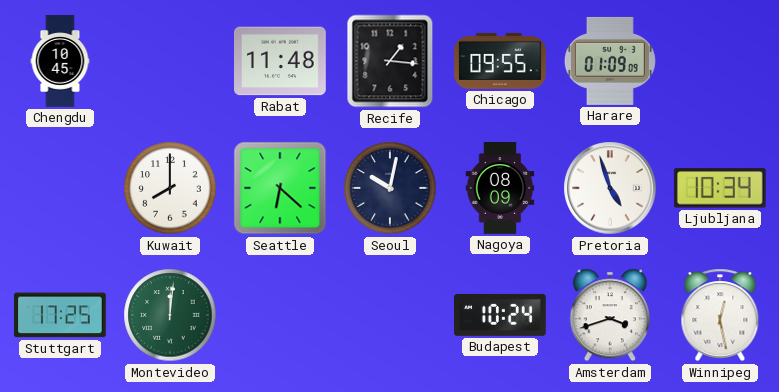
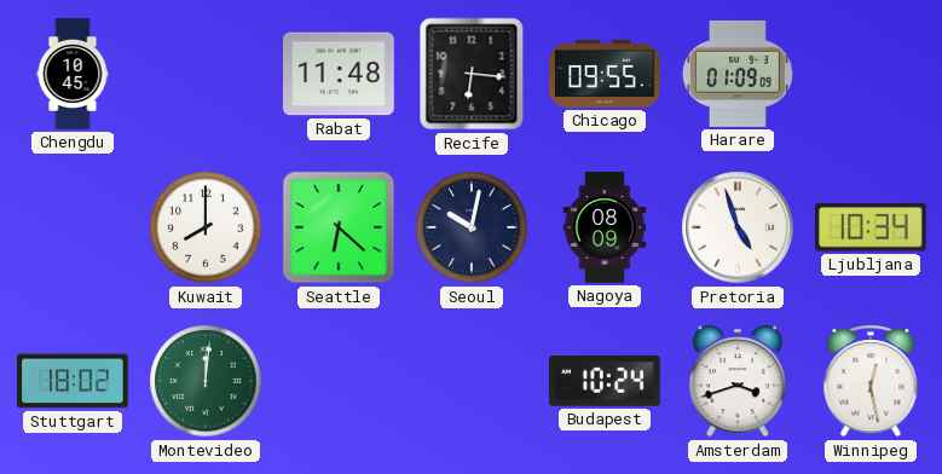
Recife: 1:16 -> 6:16
Stuttgart: 17:25 -> 18:02
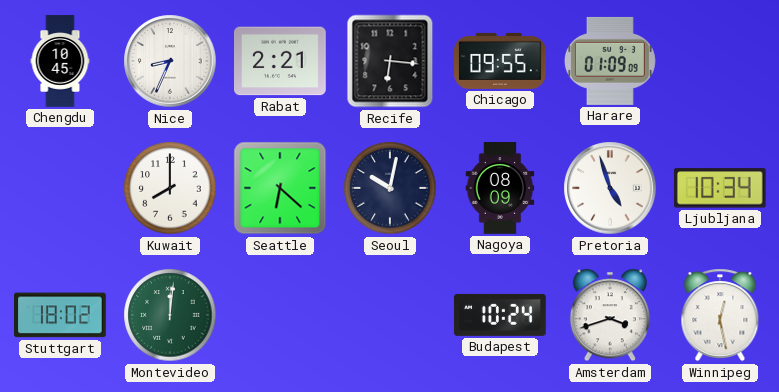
Nice: none -> 8:34
Rabat: 11:48 -> 2:21
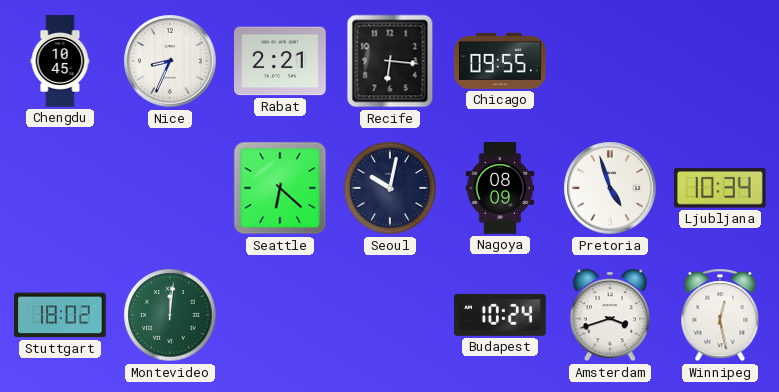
Harare: 01:09 -> none
Kuwait: 8:00 -> none
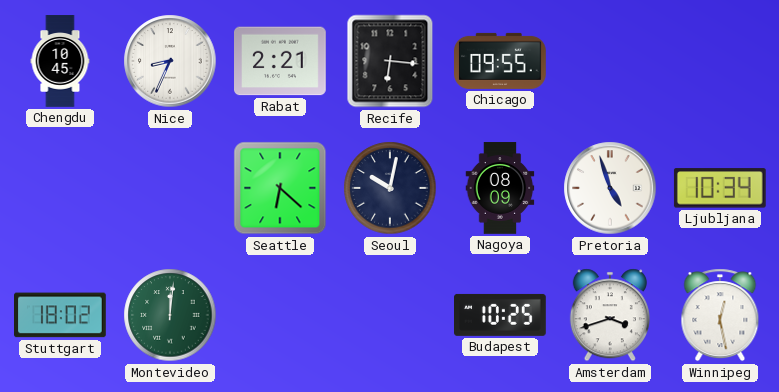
Budapest: 10:24 -> 10:25
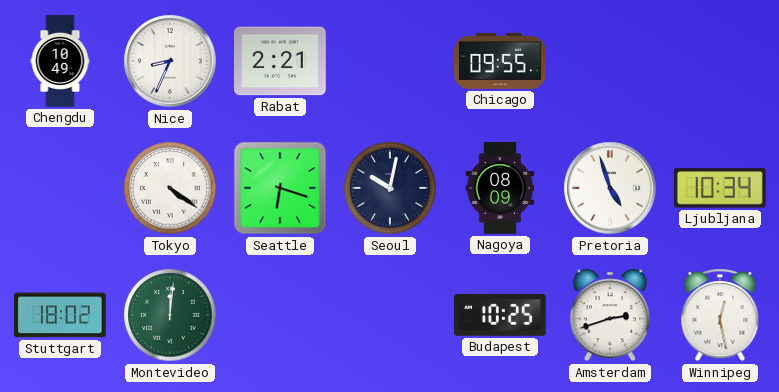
Chengdu: 10:45 -> 10:49
Recife: 6:16 -> none
Tokyo: none -> 4:21
Seattle: 6:22 -> 6:18
Amsterdam: 3:42 -> 2:42
